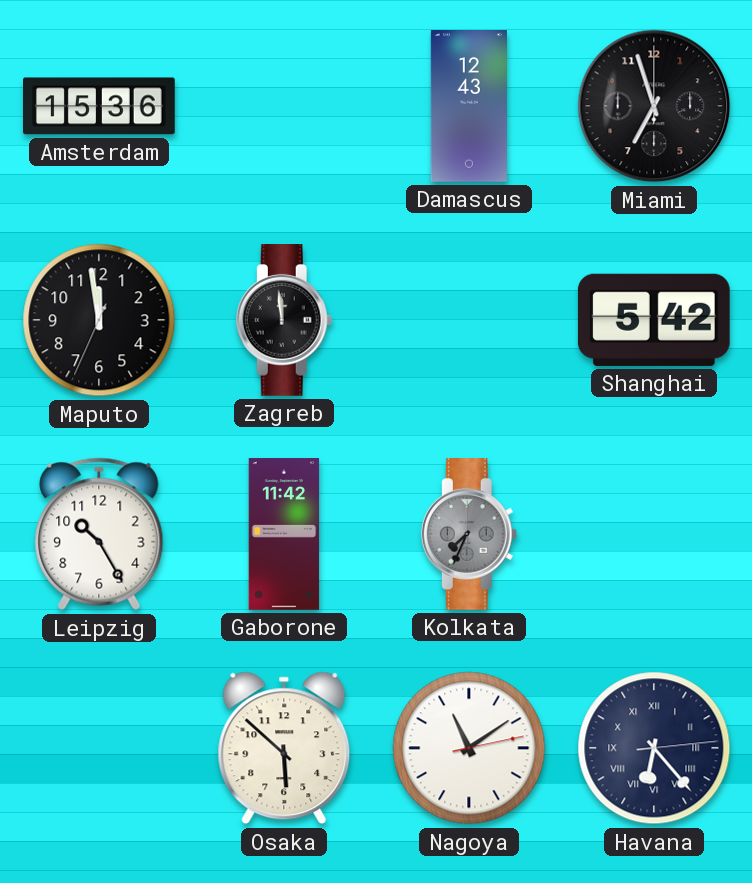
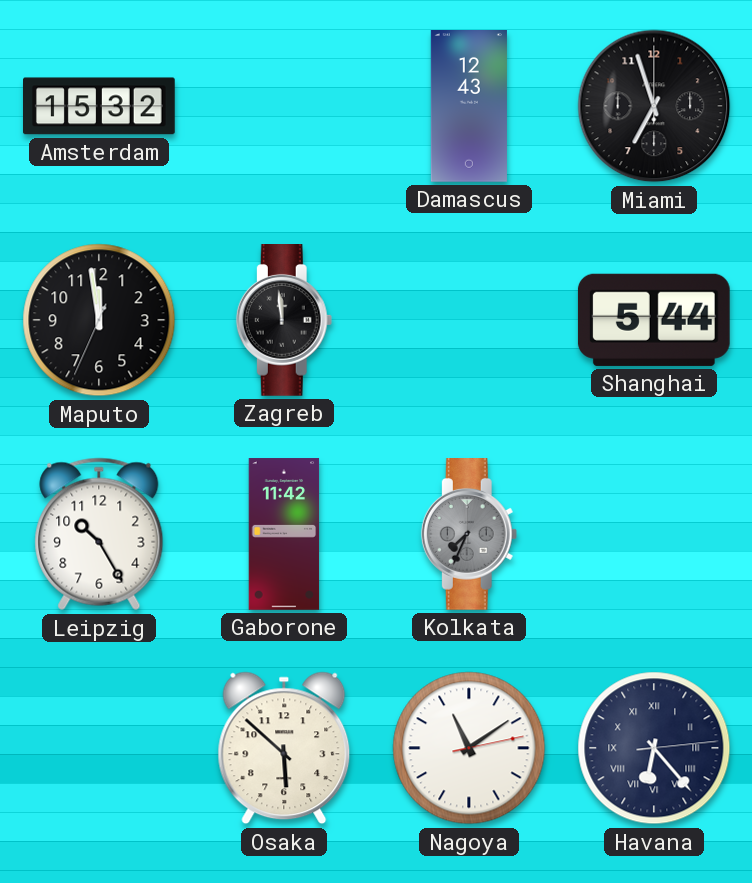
Amsterdam: 15:36 -> 15:32
Shanghai: 5:42 -> 5:44
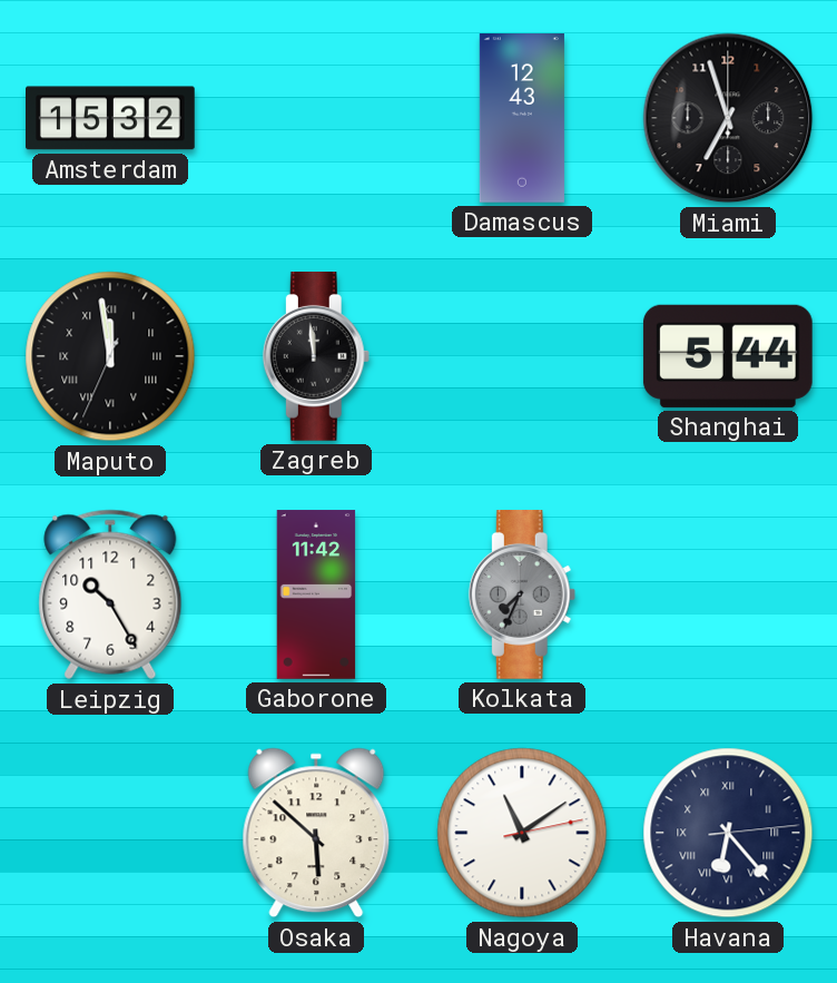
Maputo numerals: Arabic -> Roman
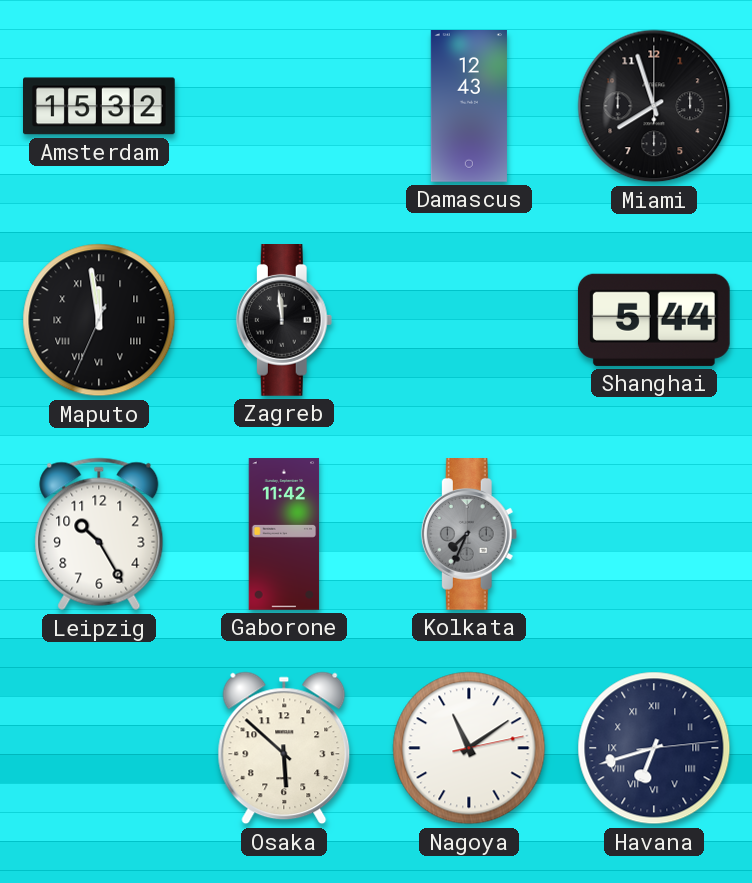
Miami: 6:57 -> 7:57
Havana: 6:23 -> 6:42
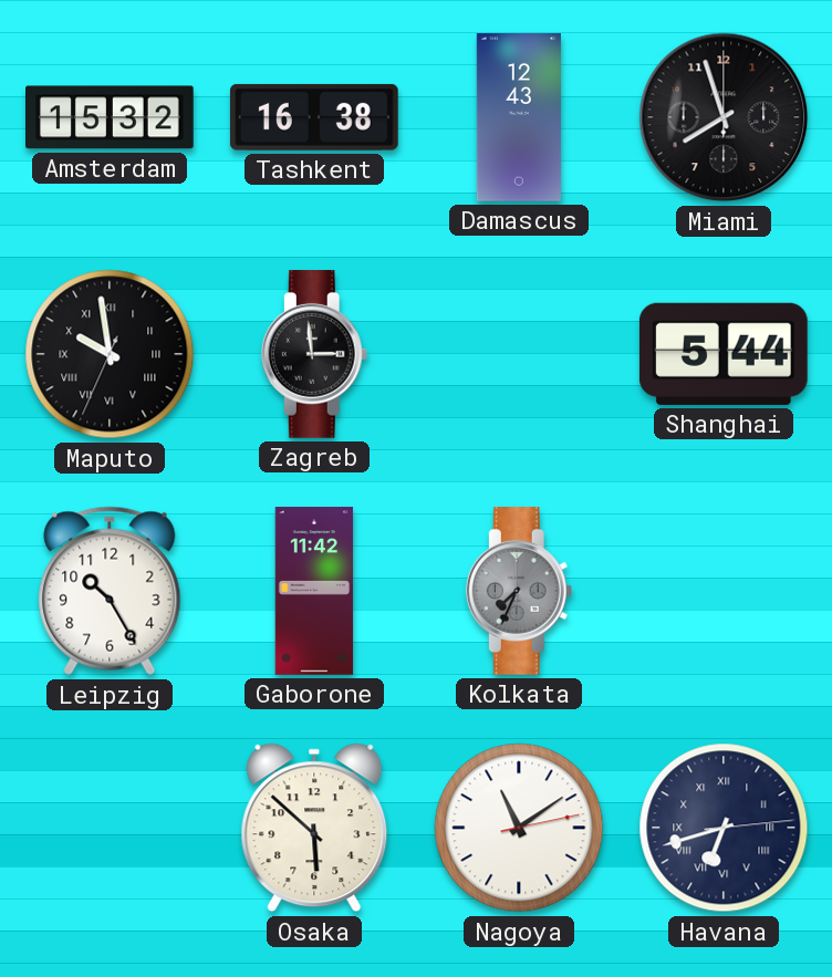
Tashkent: none -> 16:38
Maputo: 11:58 -> 9:58
Zagreb: 11:59 -> 2:59
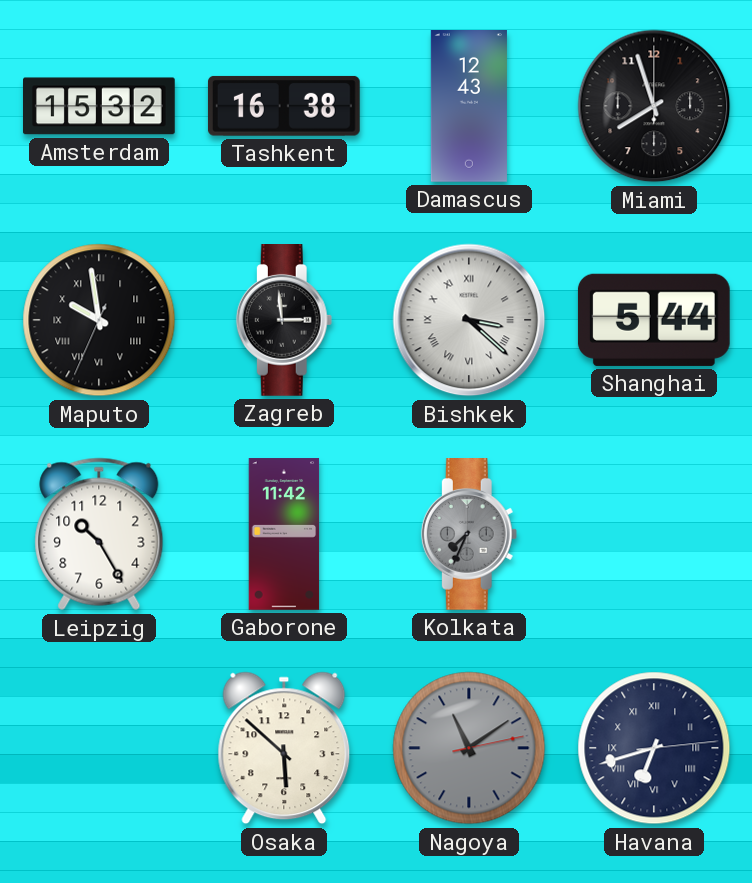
Bishkek: none -> 3:22
Nagoya dial: white -> grey
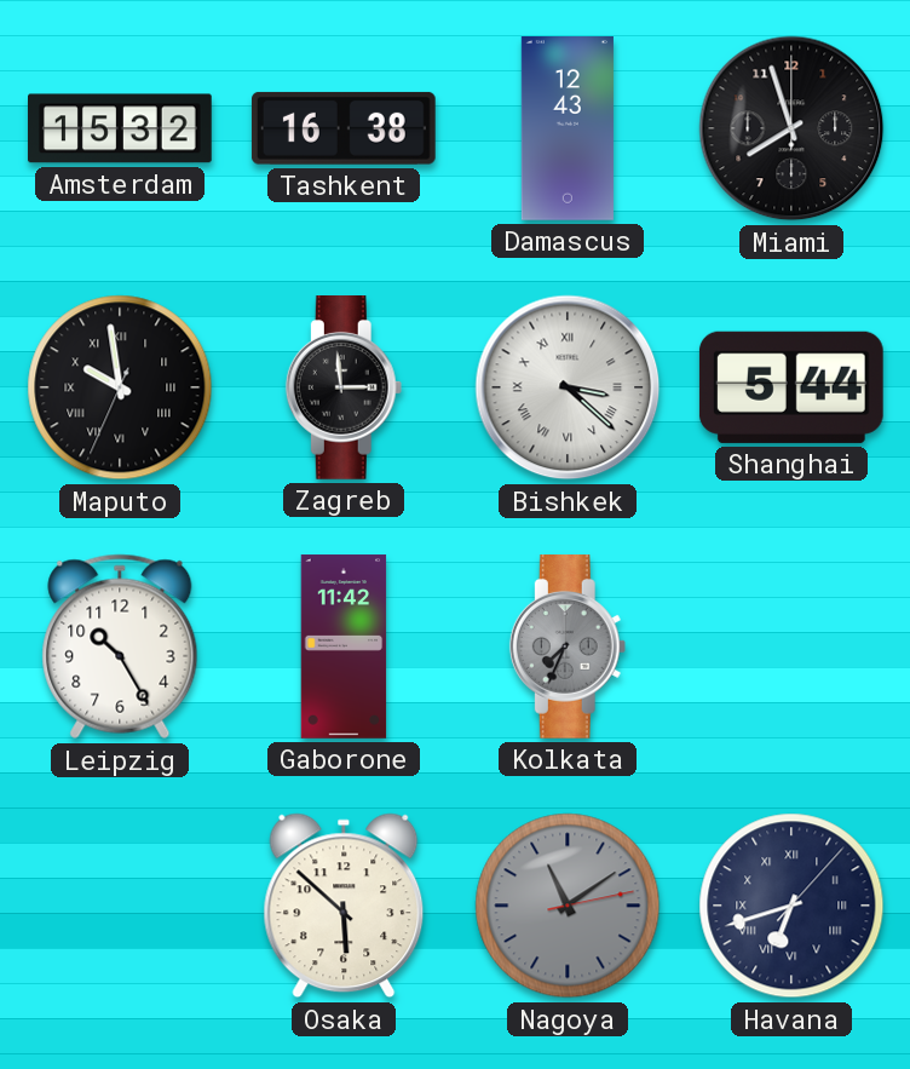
Havana: 6:42:14 -> 6:42:07
